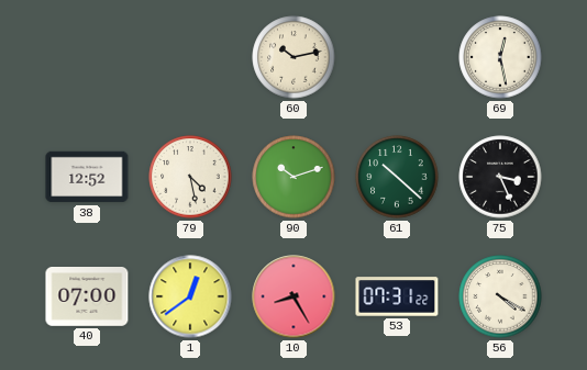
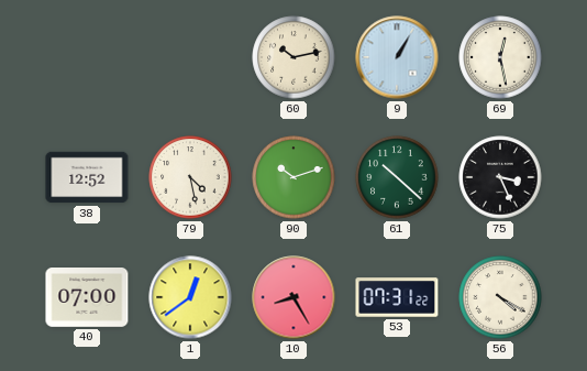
9: none -> 1:05
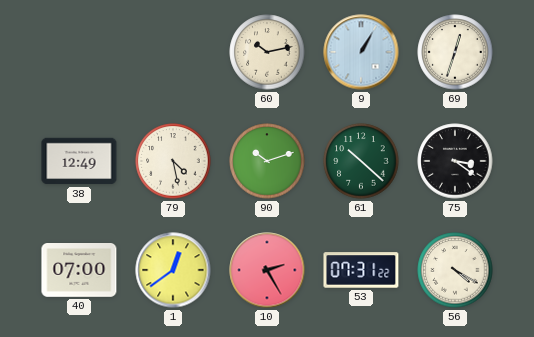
69: 12:28 -> 12:33
38: 12:52 -> 12:49
75: 3:26 -> 3:21
10: 8:25 -> 2:25
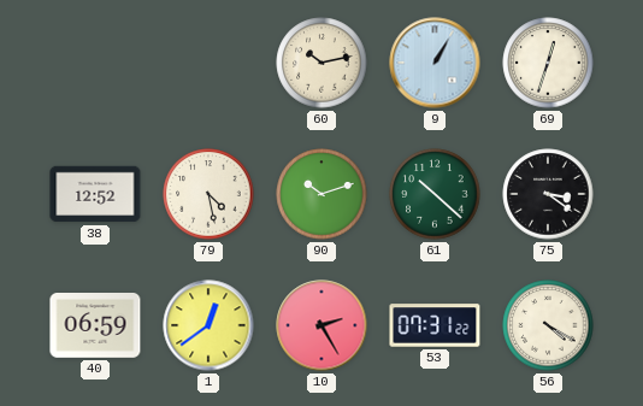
38: 12:49 -> 12:52
40: 07:00 -> 06:59
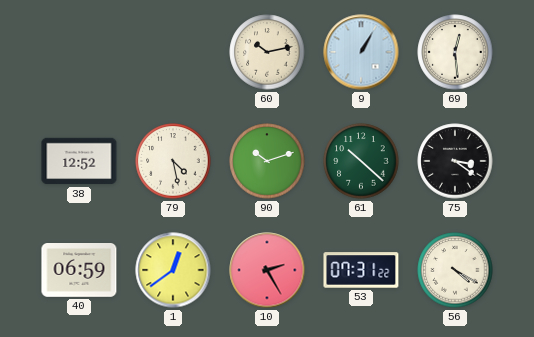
69: 12:33 -> 12:29
